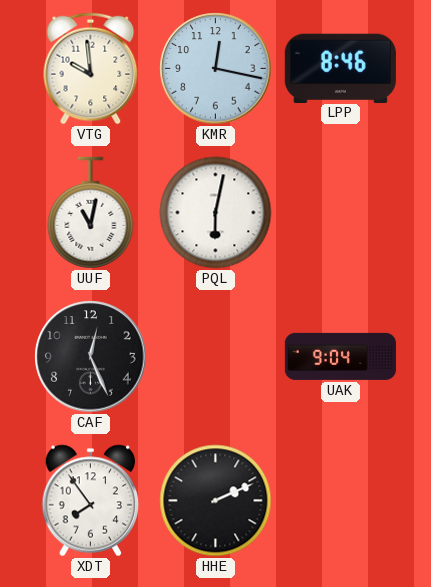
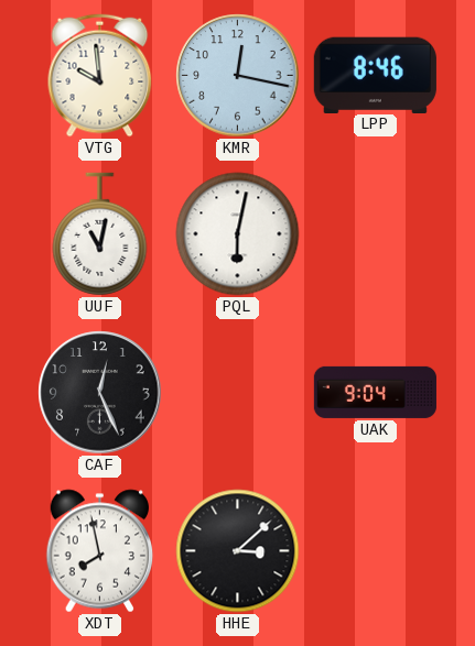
XDT: 7:54 -> 7:58
HHE: 2:11 -> 3:08
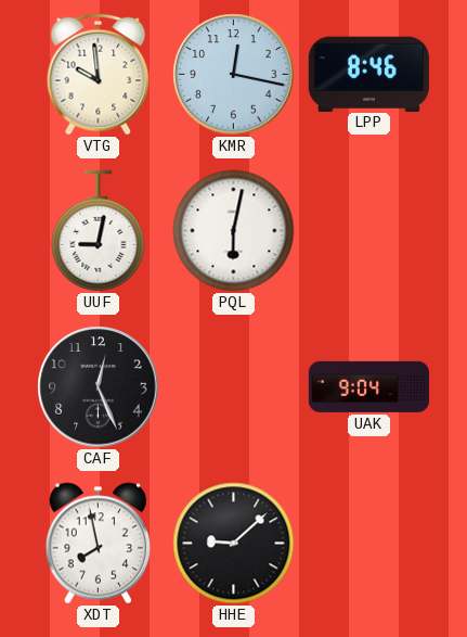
UUF: 11:02 -> 9:02
HHE: 3:08 -> 9:08
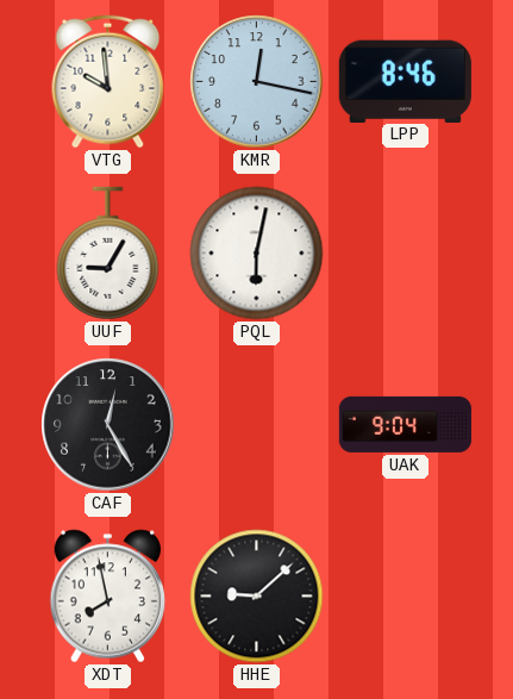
UUF: 9:02 -> 9:05
CAF: 12:26 -> 12:25
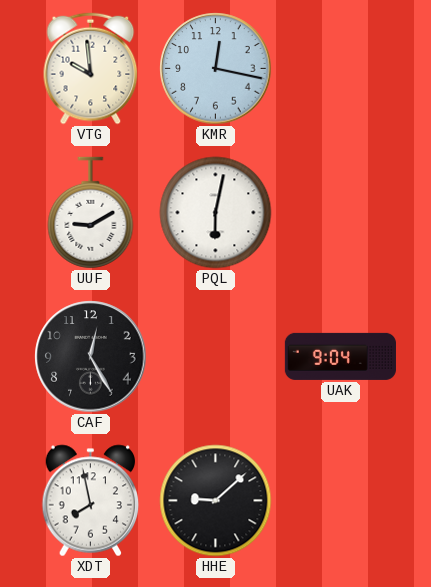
LPP: 8:46 -> none
UUF: 9:05 -> 9:10
